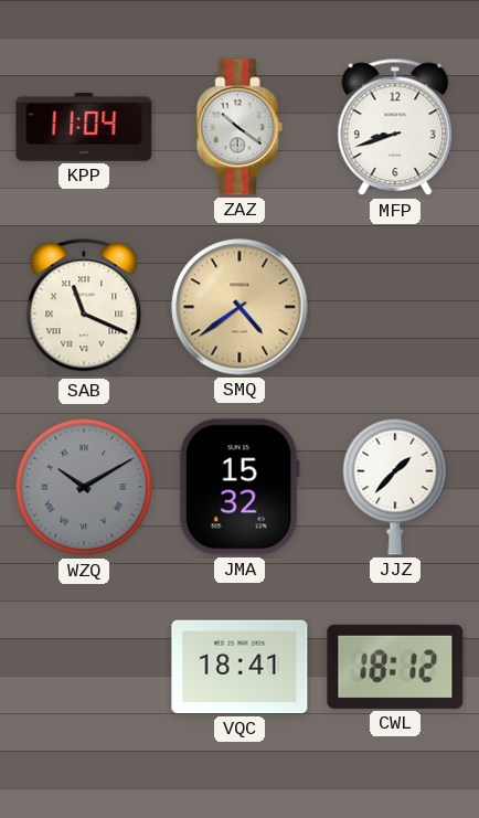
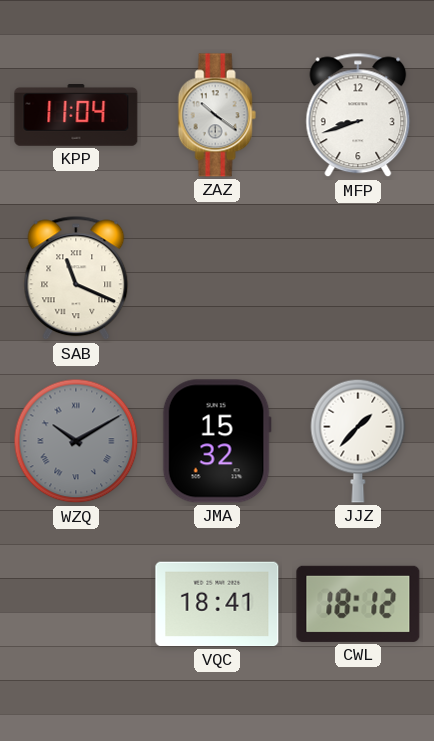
SMQ: 4:39 -> none
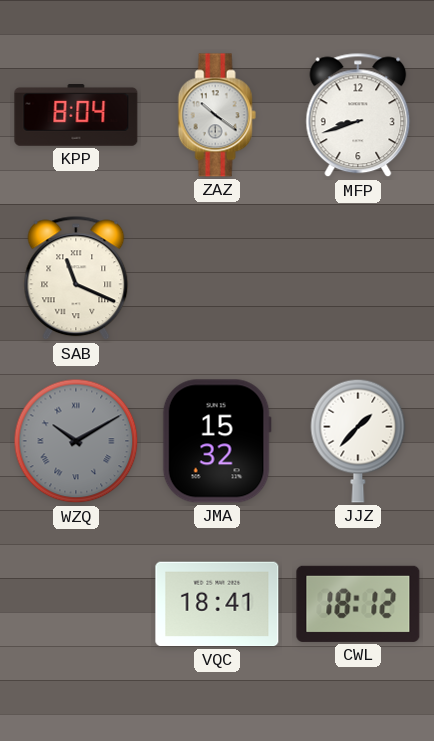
KPP: 11:04 -> 8:04
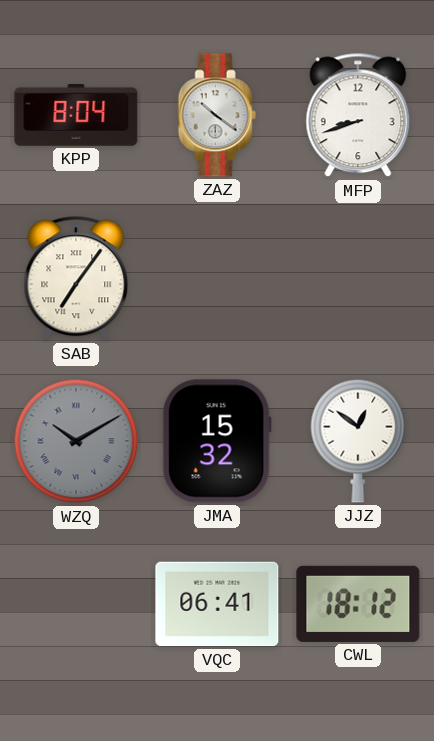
SAB: 11:19 -> 7:06
JJZ: 1:37 -> 12:51
VQC: 18:41 -> 06:41
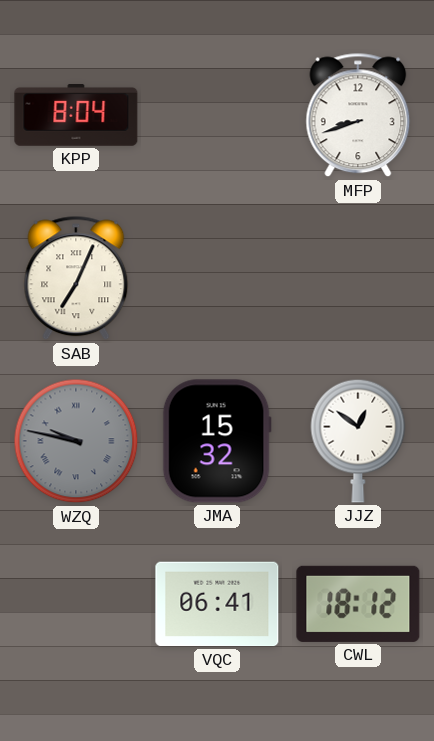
ZAZ: 10:21 -> none
SAB: 7:06 -> 7:04
WZQ: 10:10 -> 9:47
